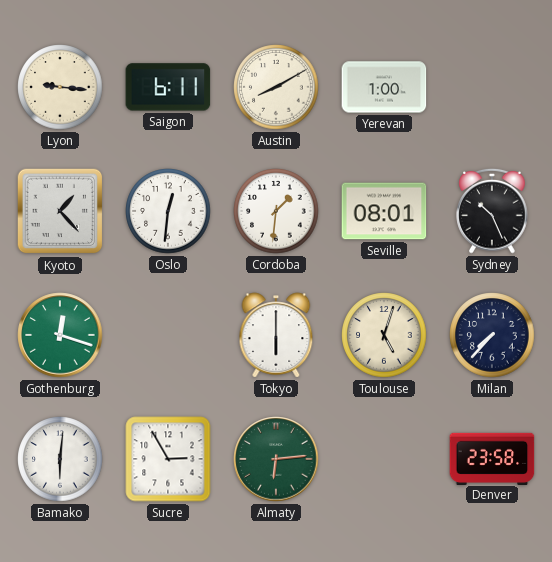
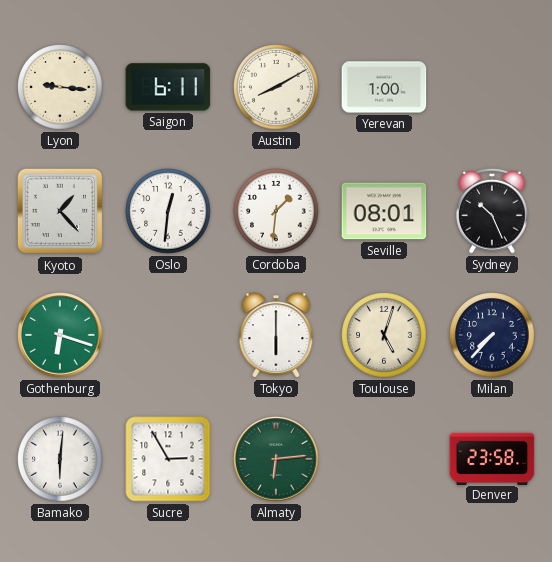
Gothenburg: 12:18 -> 6:18
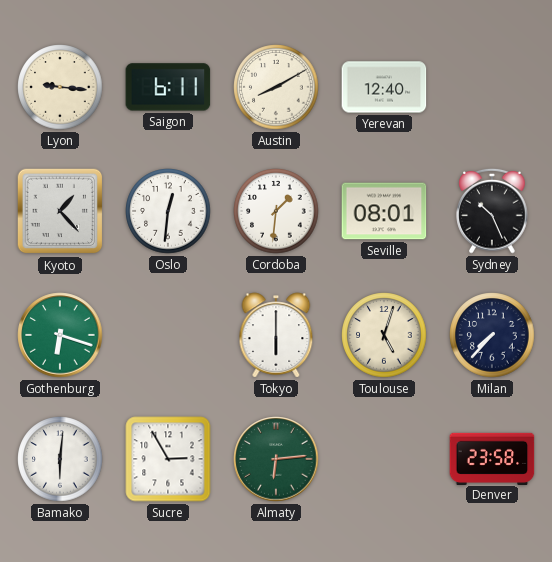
Yerevan: 1:00 -> 12:40
